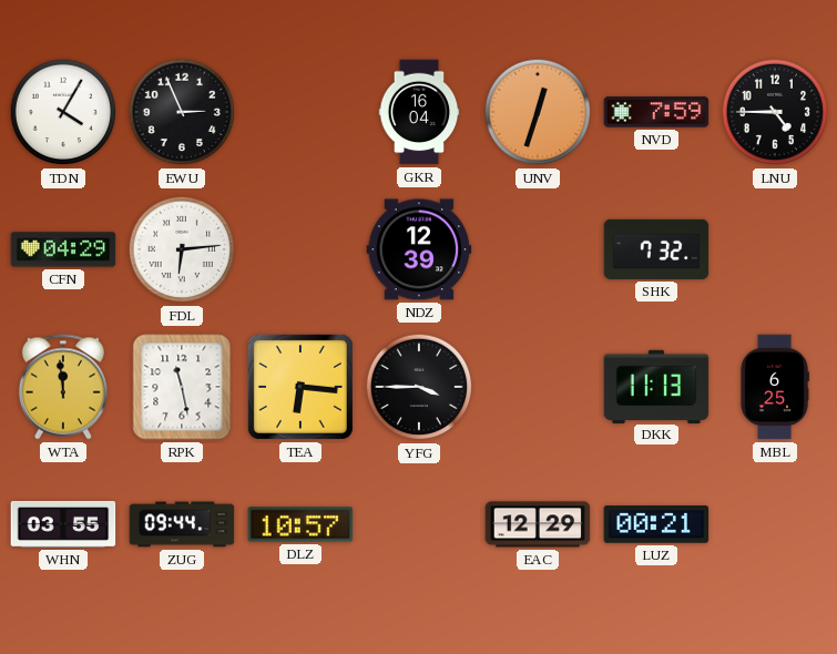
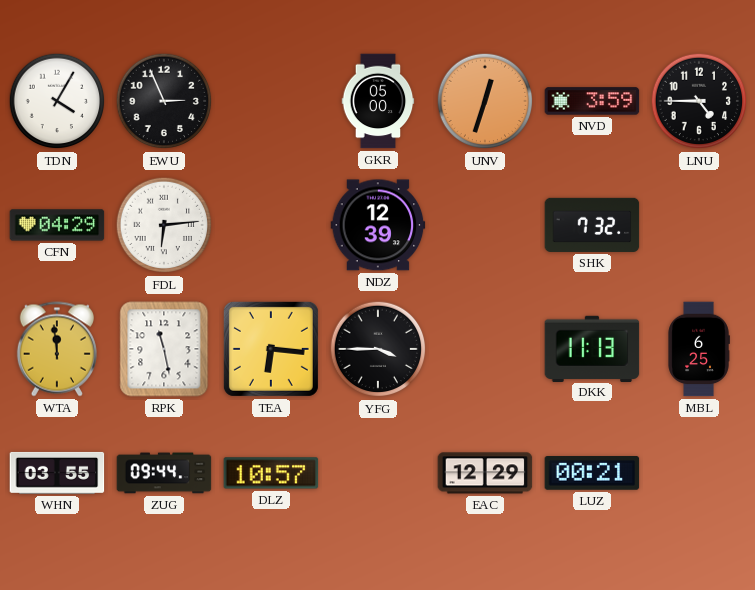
GKR: 16:04 -> 05:00
NVD: 7:59 -> 3:59
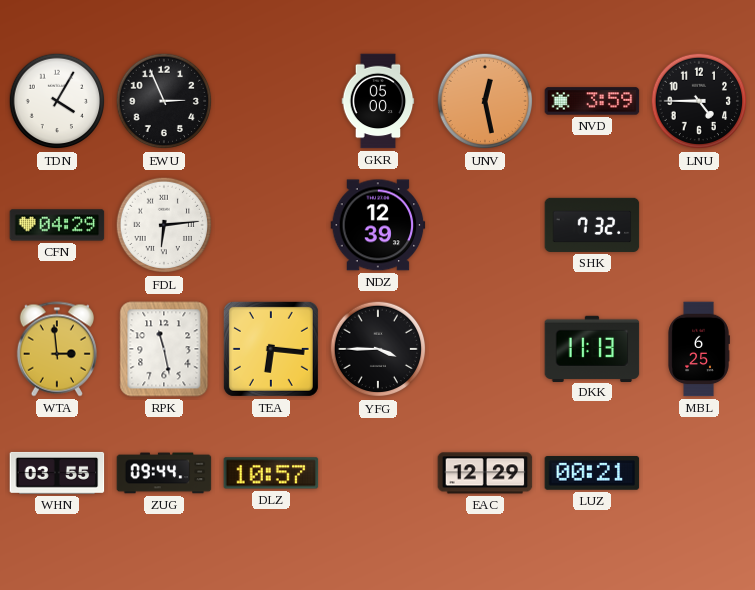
UNV: 12:33 -> 12:28
WTA: 11:59 -> 2:59
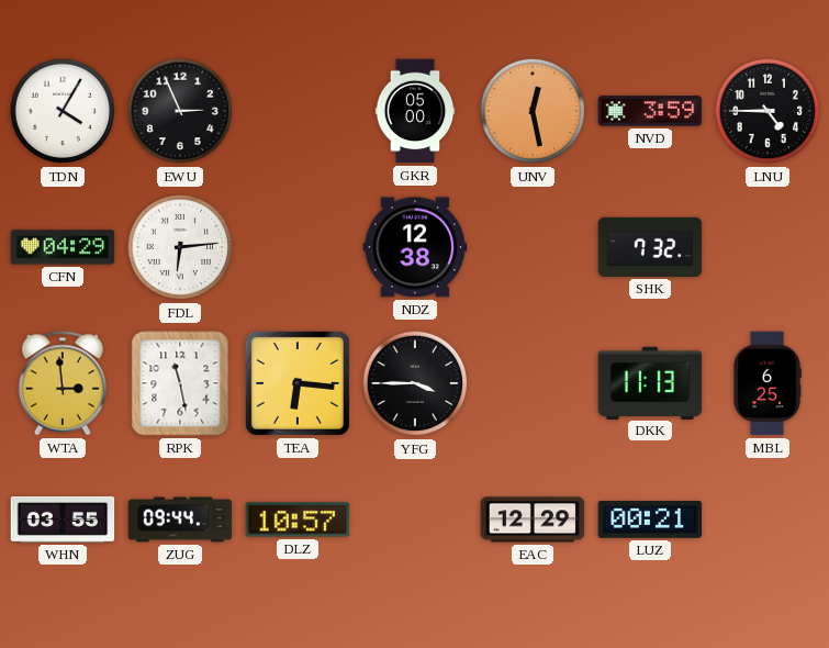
NDZ: 12:39 -> 12:38
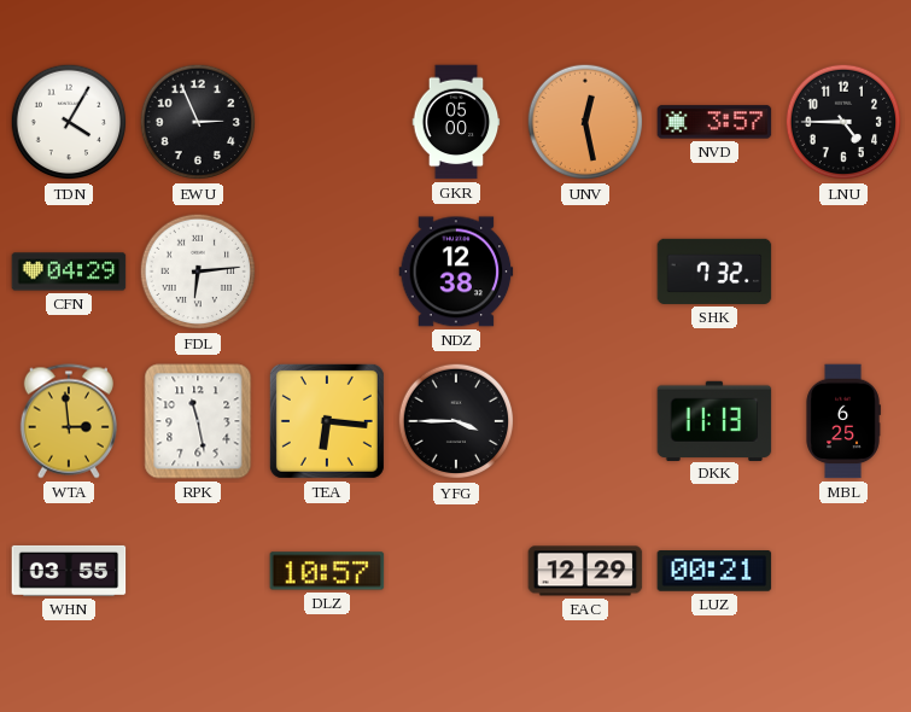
NVD: 3:59 -> 3:57
ZUG: 09:44 -> none
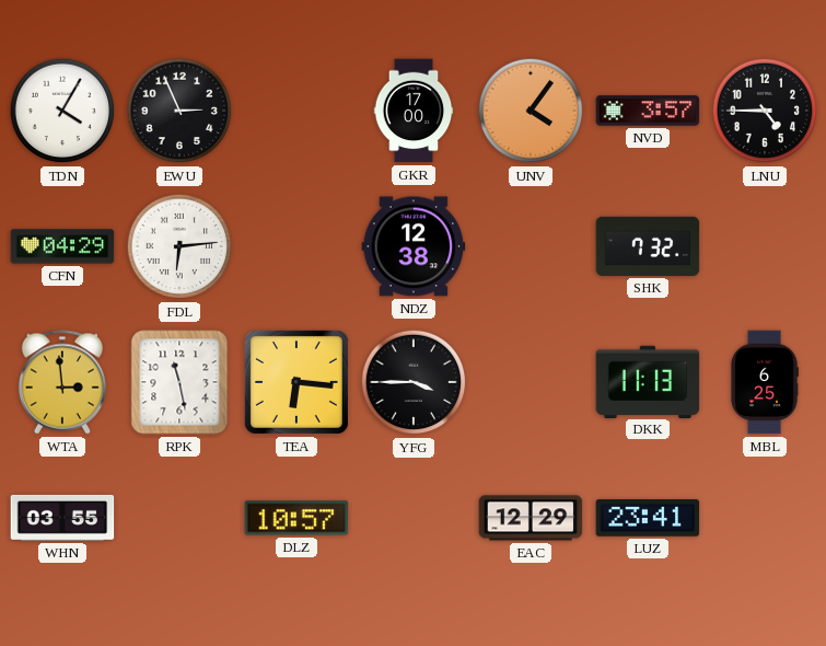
GKR: 05:00 -> 17:00
UNV: 12:28 -> 4:06
LUZ: 00:21 -> 23:41
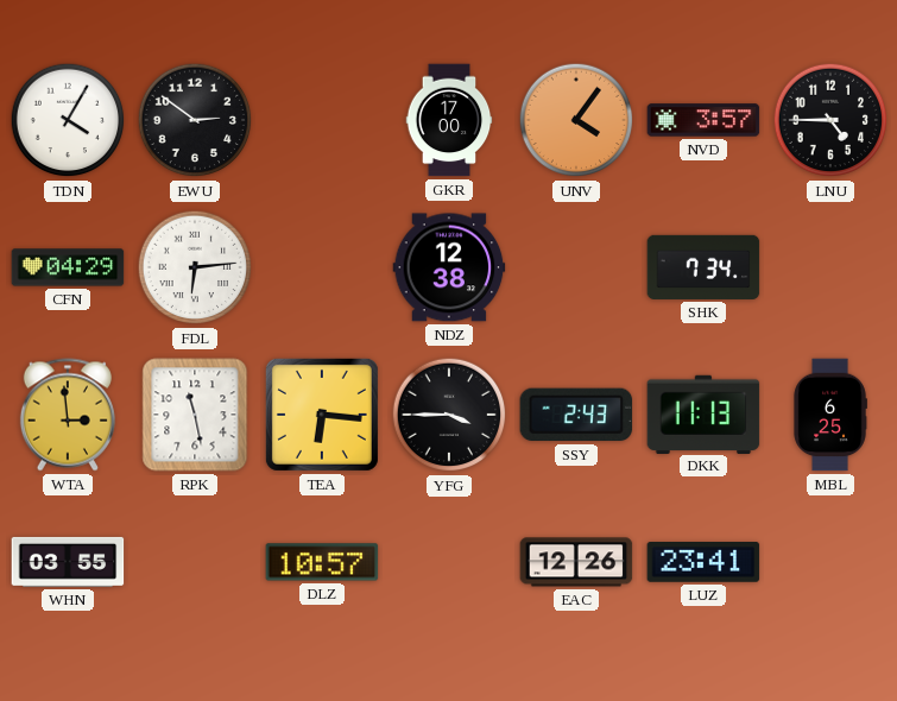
EWU: 2:56 -> 2:51
SHK: 7:32 -> 7:34
SSY: none -> 2:43
EAC: 12:29 -> 12:26
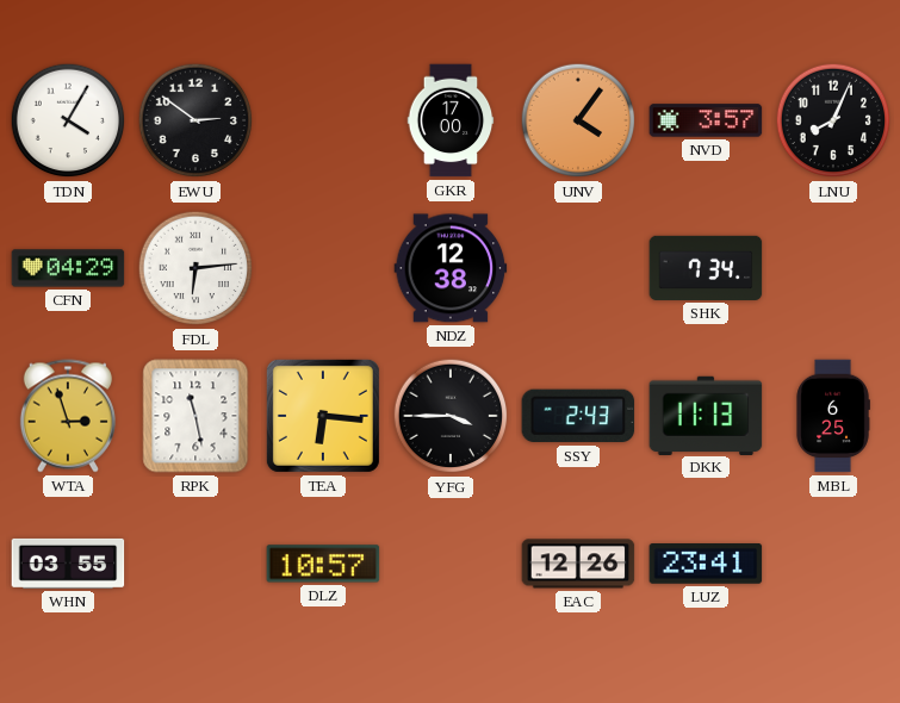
LNU: 4:45 -> 8:04
WTA: 2:59 -> 2:57
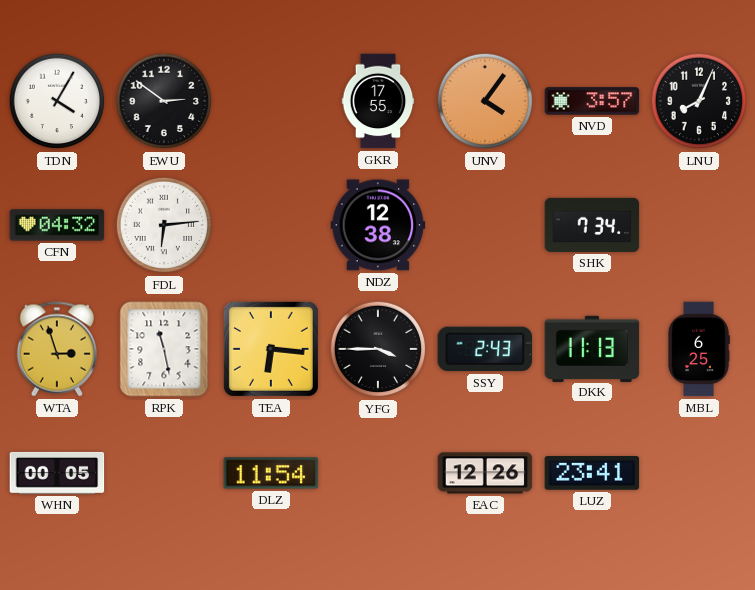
GKR: 17:00 -> 17:55
CFN: 04:29 -> 04:32
WHN: 03:55 -> 00:05
DLZ: 10:57 -> 11:54
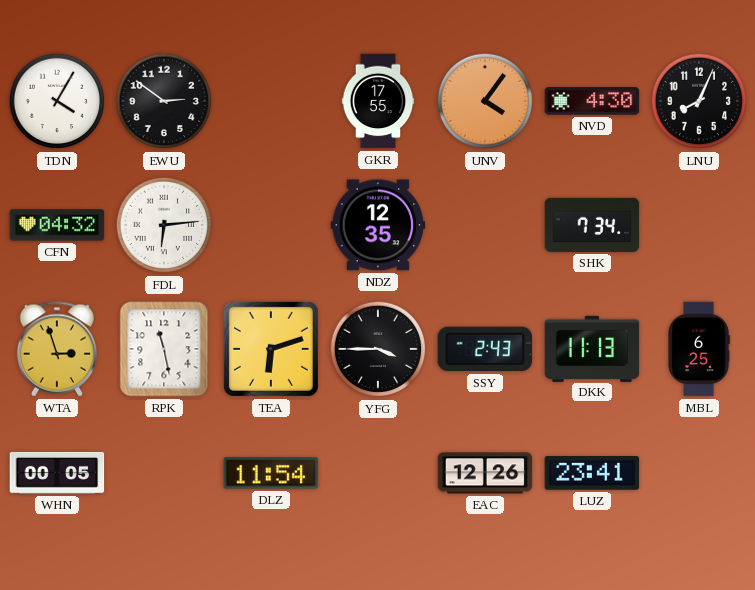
NVD: 3:57 -> 4:30
NDZ: 12:38 -> 12:35
TEA: 6:16 -> 6:12
